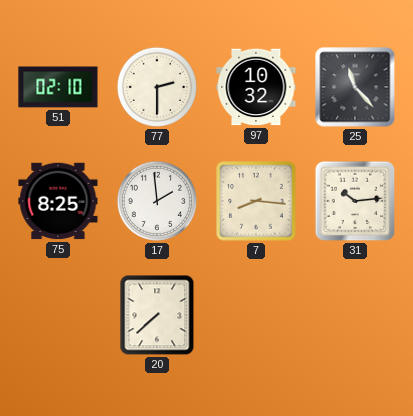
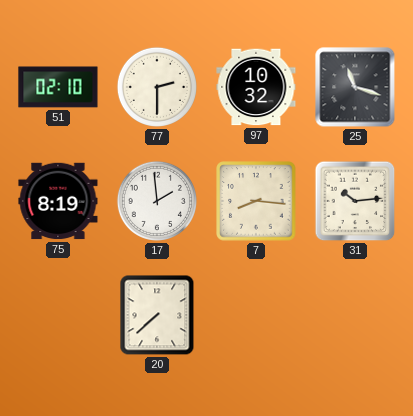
25: 11:23 -> 11:18
75: 8:25 -> 8:19
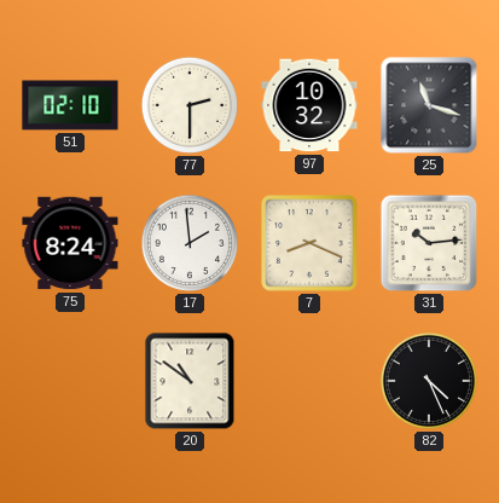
75: 8:19 -> 8:24
7: 8:16 -> 8:19
20: 7:38 -> 10:51
82: none -> 4:26
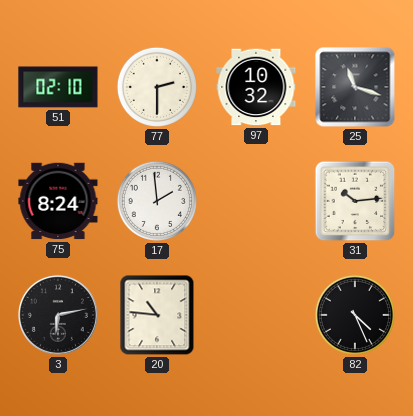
7: 8:19 -> none
3: none -> 6:13
20: 10:51 -> 10:46
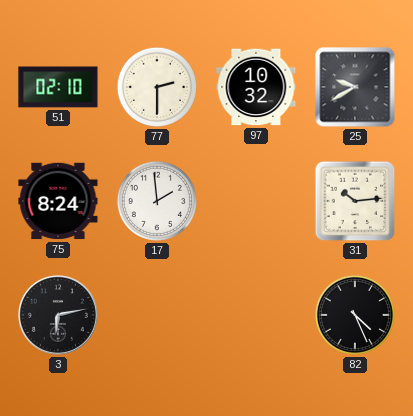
25: 11:18 -> 9:40
20: 10:46 -> none
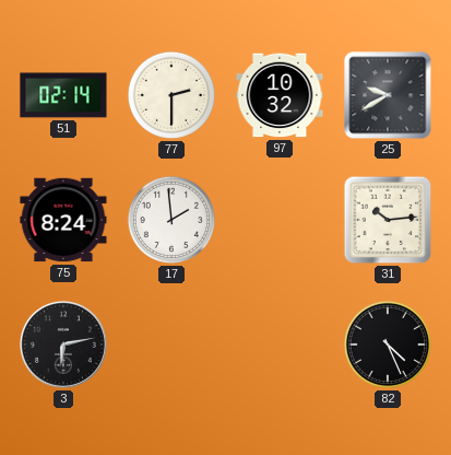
51: 02:10 -> 02:14
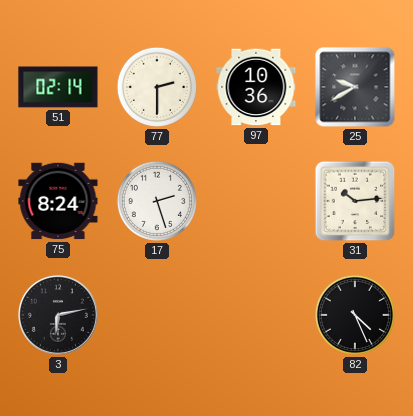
97: 10:32 -> 10:36
17: 1:59 -> 2:27
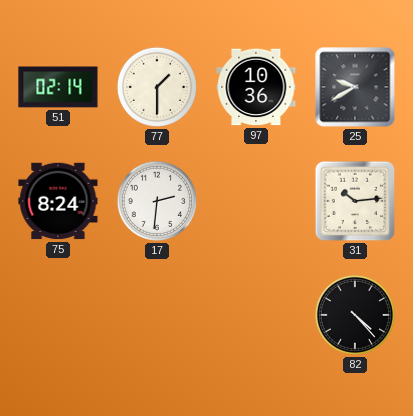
77: 2:30 -> 1:30
17: 2:27 -> 2:31
3: 6:13 -> none
82: 4:26 -> 4:23
